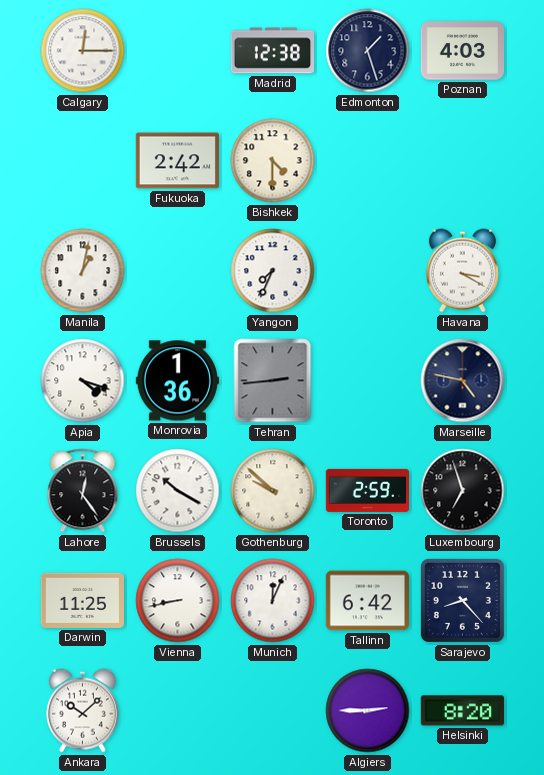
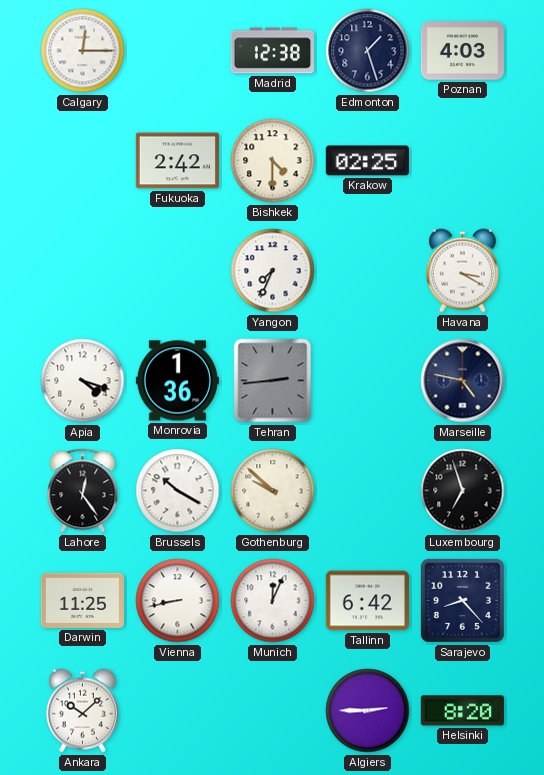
Krakow: none -> 02:25
Manila: 1:02 -> none
Toronto: 2:59 -> none
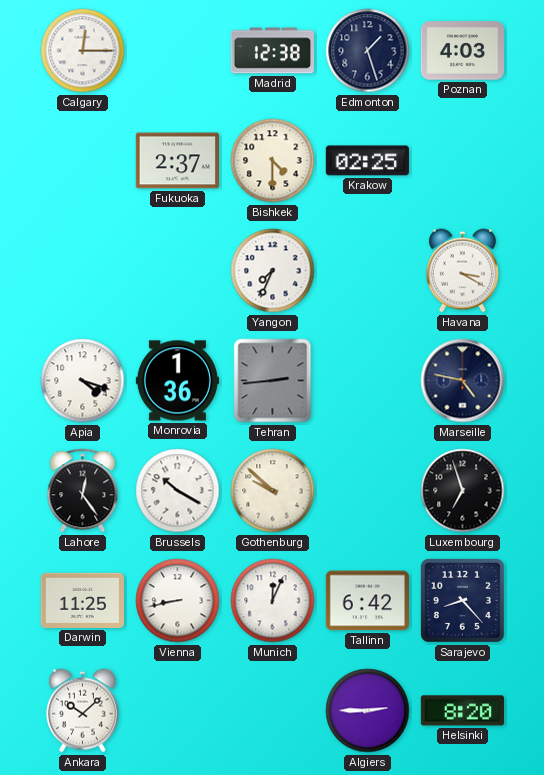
Fukuoka: 2:42 -> 2:37
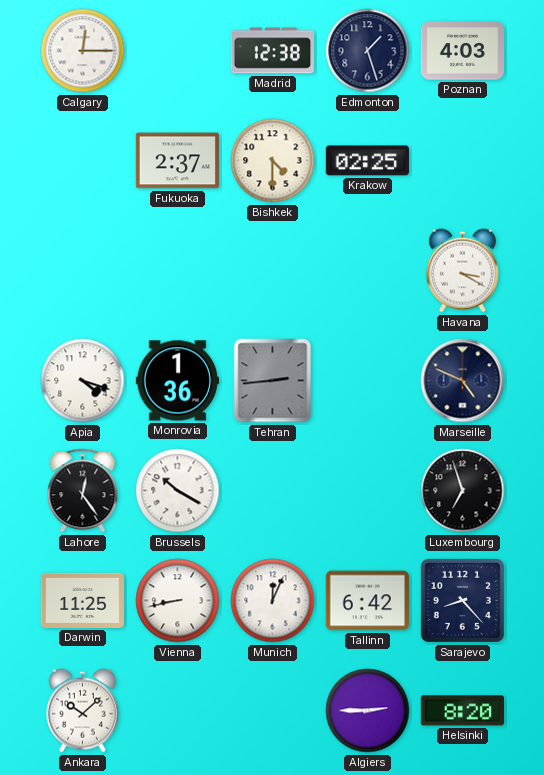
Yangon: 7:34 -> none
Marseille: 4:47 -> 4:49
Gothenburg: 9:52 -> none
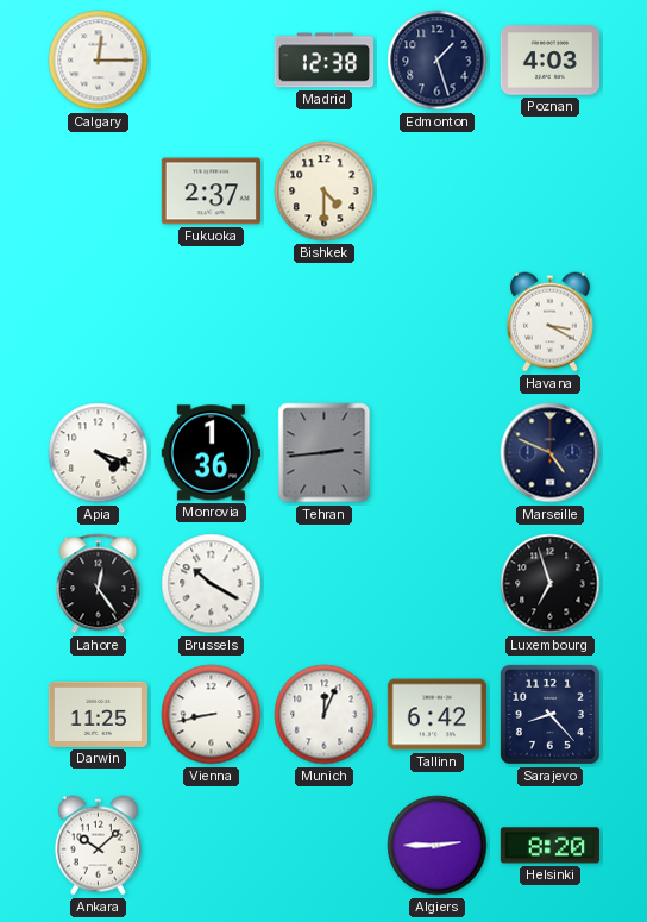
Krakow: 02:25 -> none
